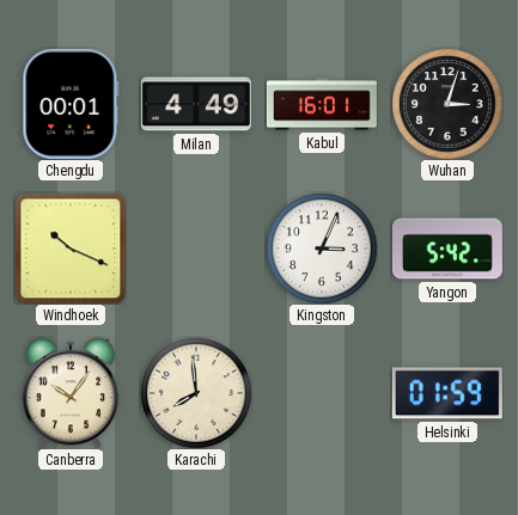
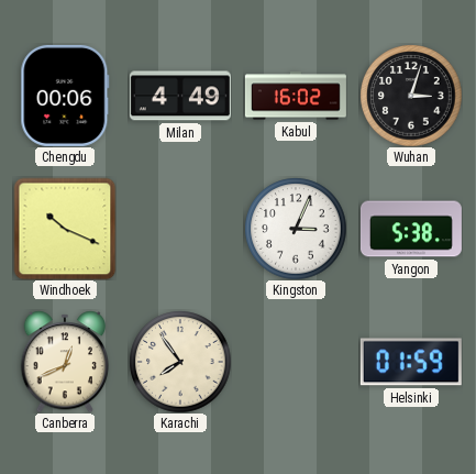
Chengdu: 00:01 -> 00:06
Kabul: 16:01 -> 16:02
Yangon: 5:42 -> 5:38
Canberra: 10:06 -> 12:41
Karachi: 7:59 -> 7:54
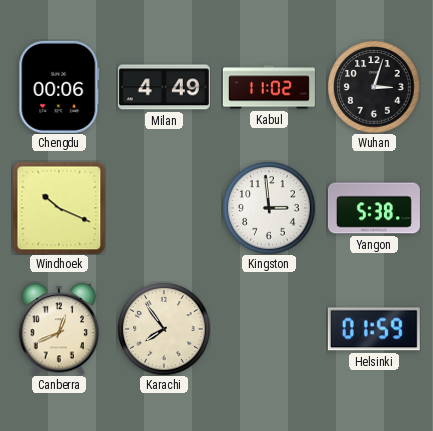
Kabul: 16:02 -> 11:02
Kingston: 3:04 -> 2:59
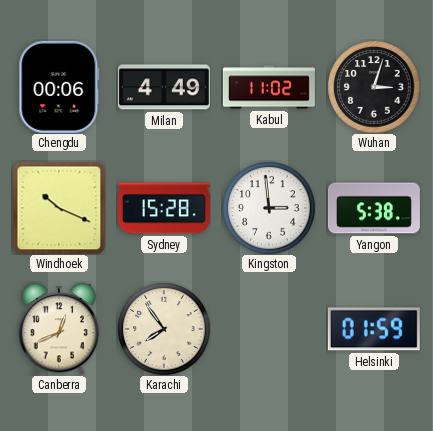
Sydney: none -> 15:28
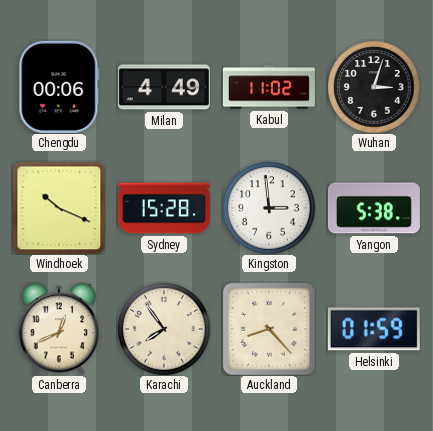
Auckland: none -> 8:23
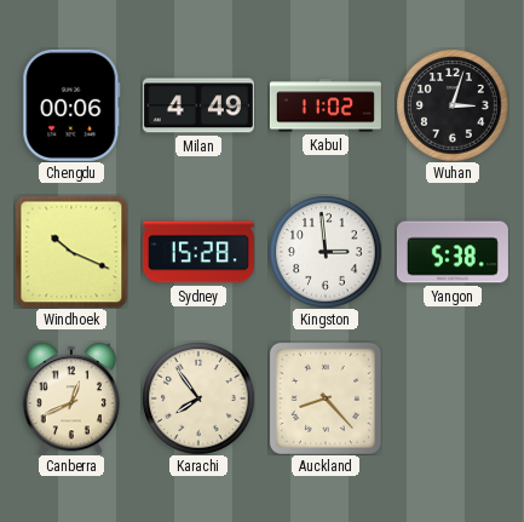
Helsinki: 01:59 -> none
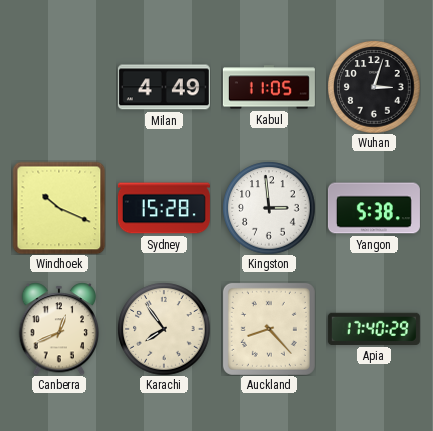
Chengdu: 00:06 -> none
Kabul: 11:02 -> 11:05
Apia: none -> 17:40
